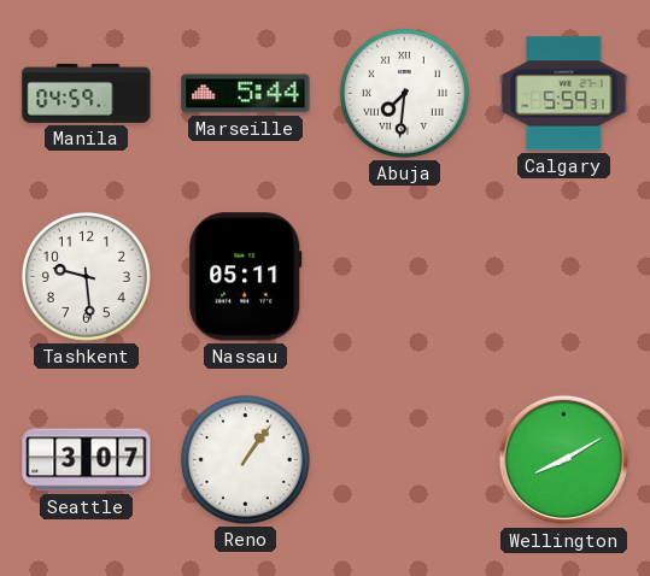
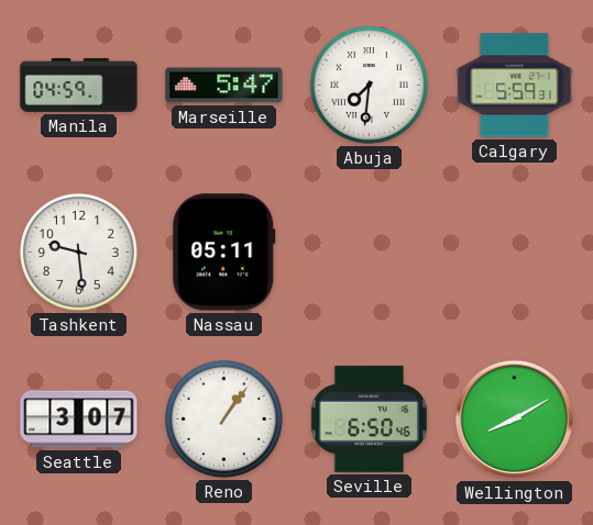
Marseille: 5:44 -> 5:47
Seville: none -> 6:50
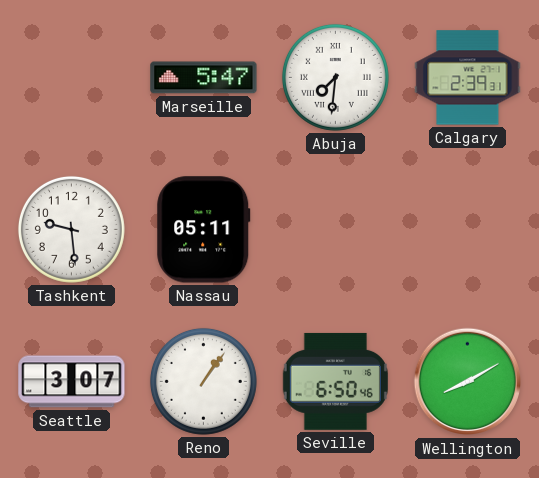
Manila: 04:59 -> none
Calgary: 5:59 -> 2:39
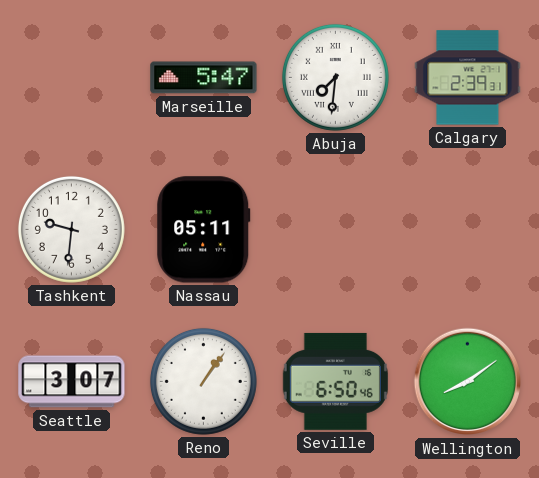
Tashkent: 9:29 -> 9:31
Wellington: 8:10 -> 8:09
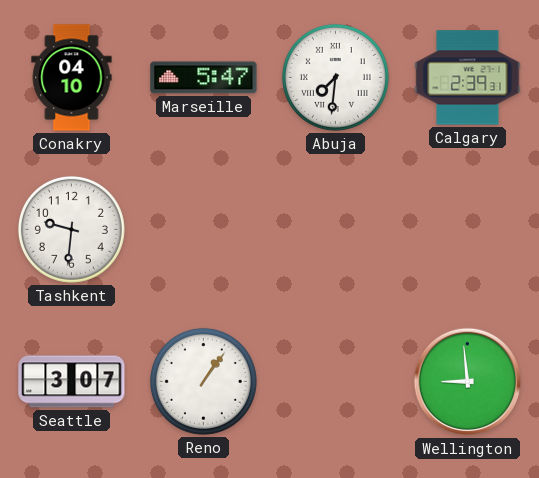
Conakry: none -> 04:10
Nassau: 05:11 -> none
Seville: 6:50 -> none
Wellington: 8:09 -> 8:59
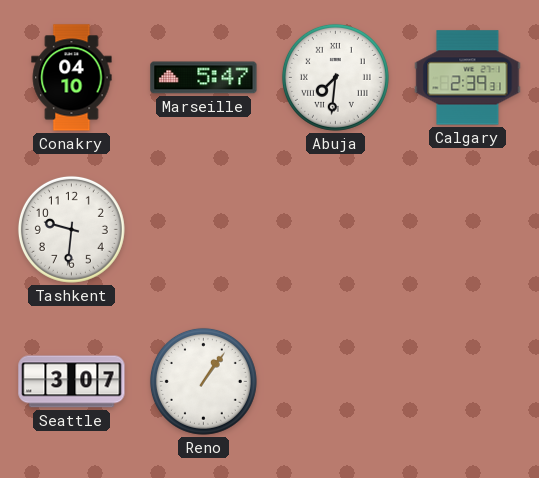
Wellington: 8:59 -> none
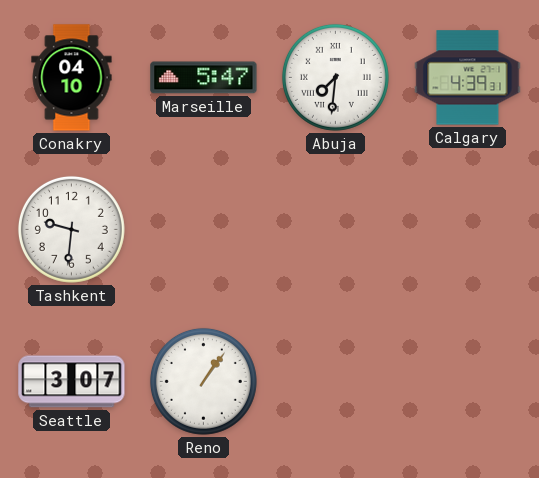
Calgary: 2:39 -> 4:39
